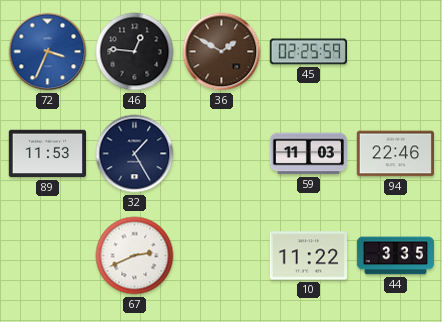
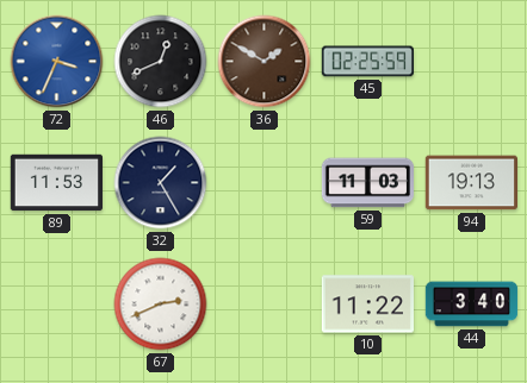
46: 12:46 -> 12:41
94: 22:46 -> 19:13
44: 3:35 -> 3:40
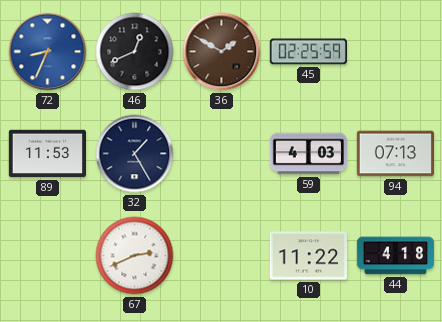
72: 3:34 -> 8:34
59: 11:03 -> 4:03
94: 19:13 -> 07:13
44: 3:40 -> 4:18
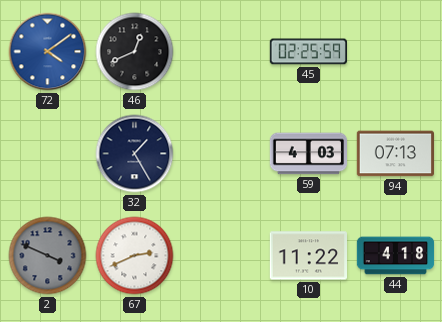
72: 8:34 -> 4:09
36: 1:50 -> none
89: 11:53 -> none
2: none -> 3:49
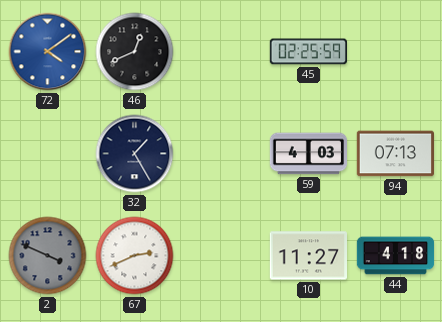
10: 11:22 -> 11:27
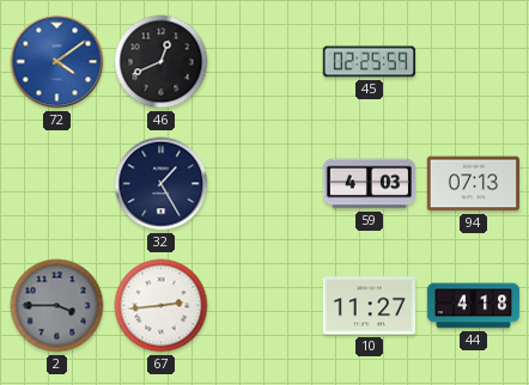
2: 3:49 -> 3:45
67: 2:41 -> 2:44
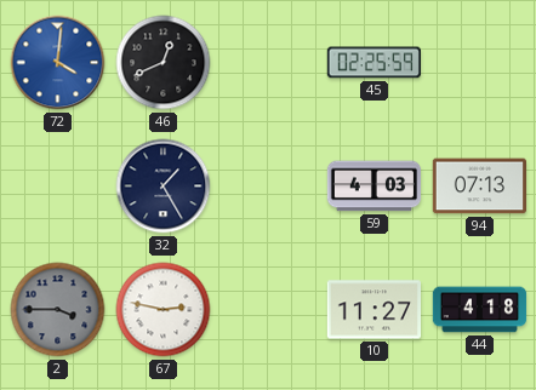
72: 4:09 -> 4:01
67: 2:44 -> 2:47
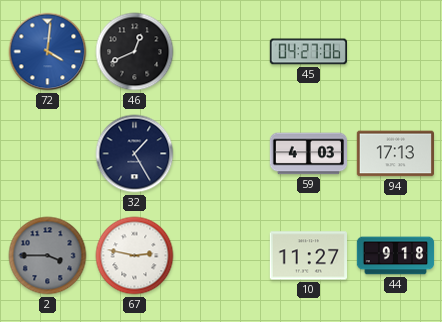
45: 02:25 -> 04:27
94: 07:13 -> 17:13
44: 4:18 -> 9:18
